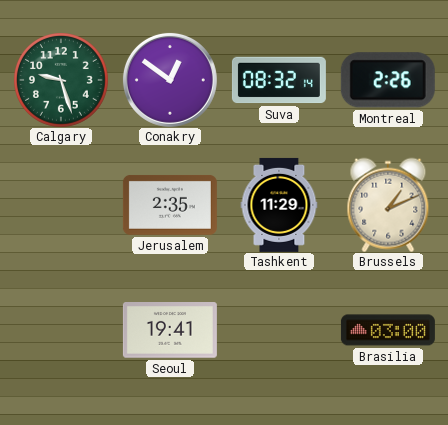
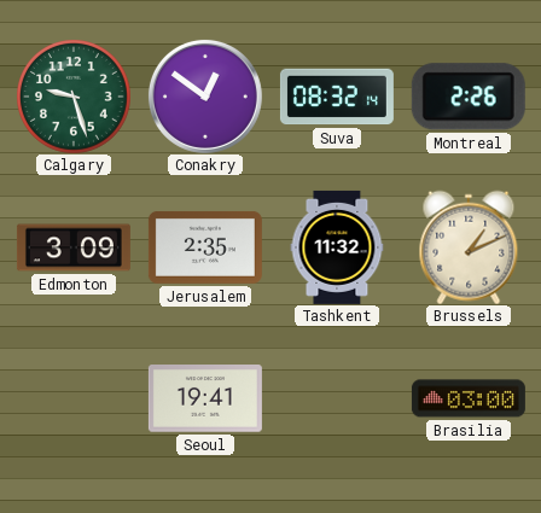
Edmonton: none -> 3:09
Tashkent: 11:29 -> 11:32
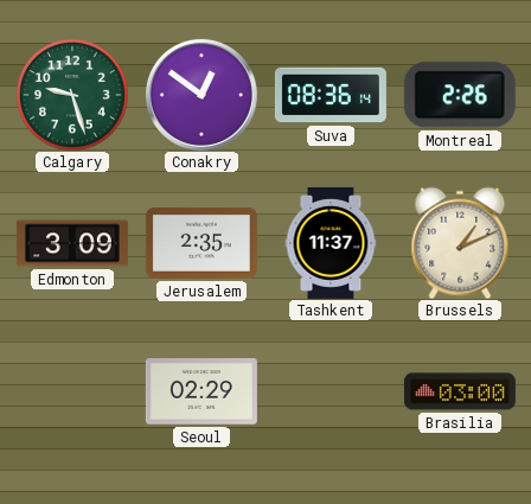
Suva: 08:32 -> 08:36
Tashkent: 11:32 -> 11:37
Seoul: 19:41 -> 02:29
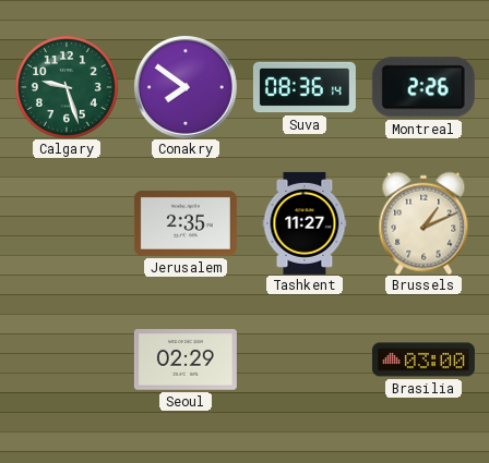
Conakry: 12:51 -> 7:51
Edmonton: 3:09 -> none
Tashkent: 11:37 -> 11:27
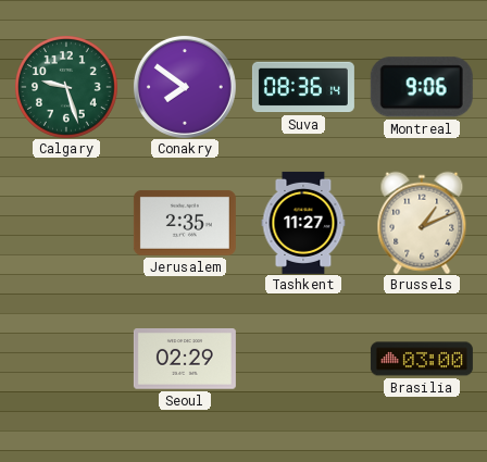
Montreal: 2:26 -> 9:06
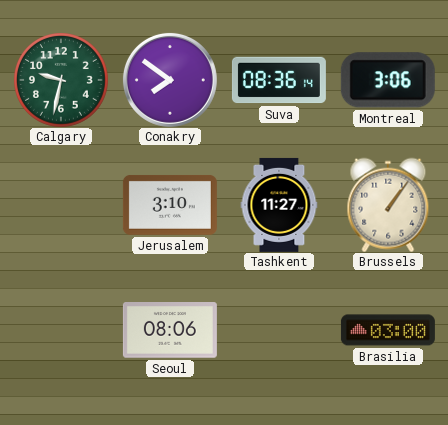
Calgary: 9:27 -> 9:32
Montreal: 9:06 -> 3:06
Jerusalem: 2:35 -> 3:10
Brussels: 1:11 -> 1:06
Seoul: 02:29 -> 08:06
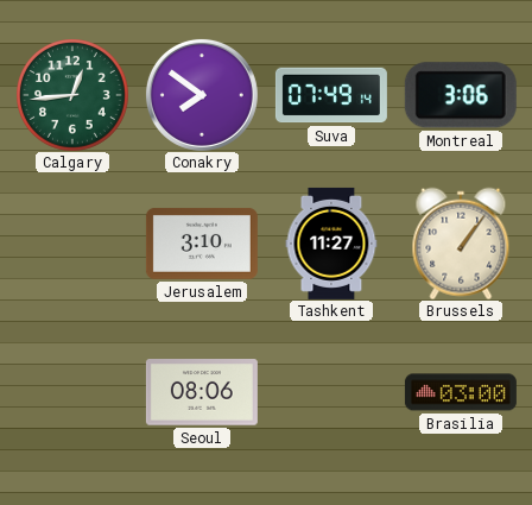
Calgary: 9:32 -> 12:44
Suva: 08:36 -> 07:49
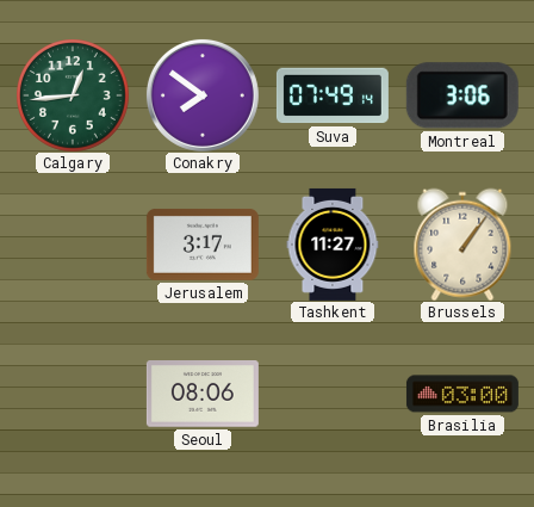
Jerusalem: 3:10 -> 3:17
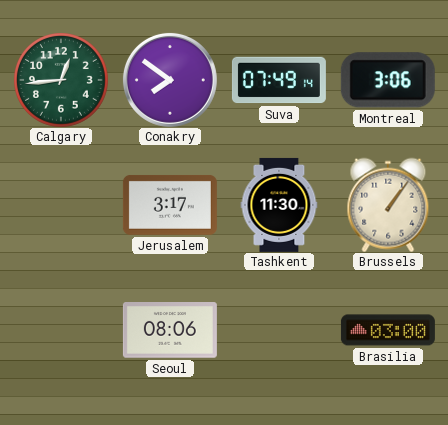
Tashkent: 11:27 -> 11:30
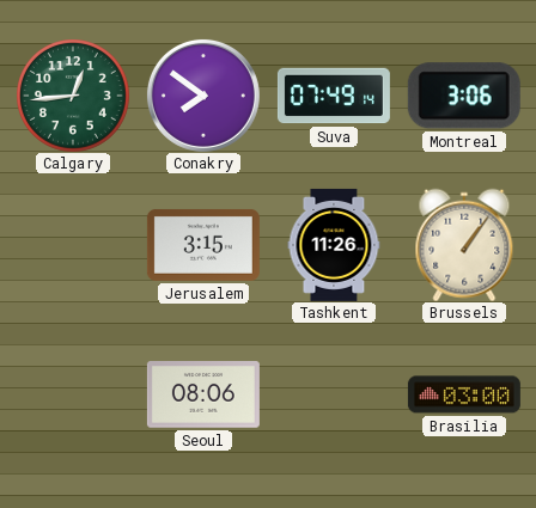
Jerusalem: 3:17 -> 3:15
Tashkent: 11:30 -> 11:26
